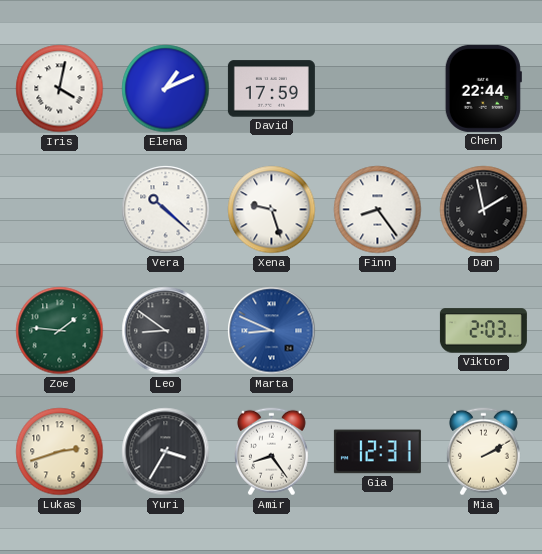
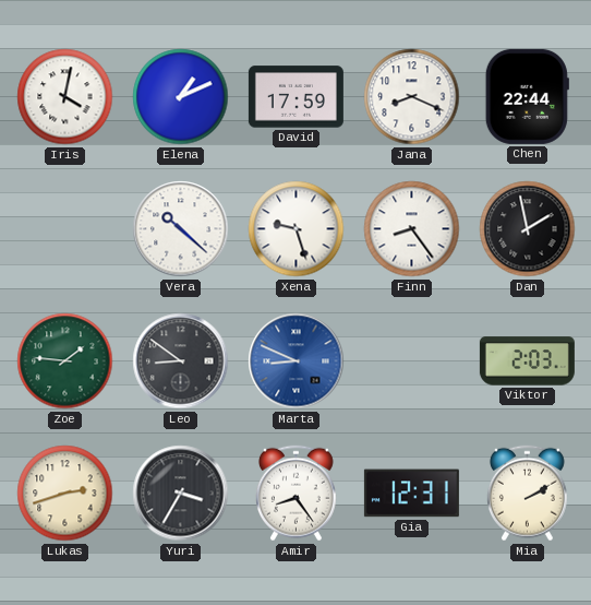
Jana: none -> 8:19
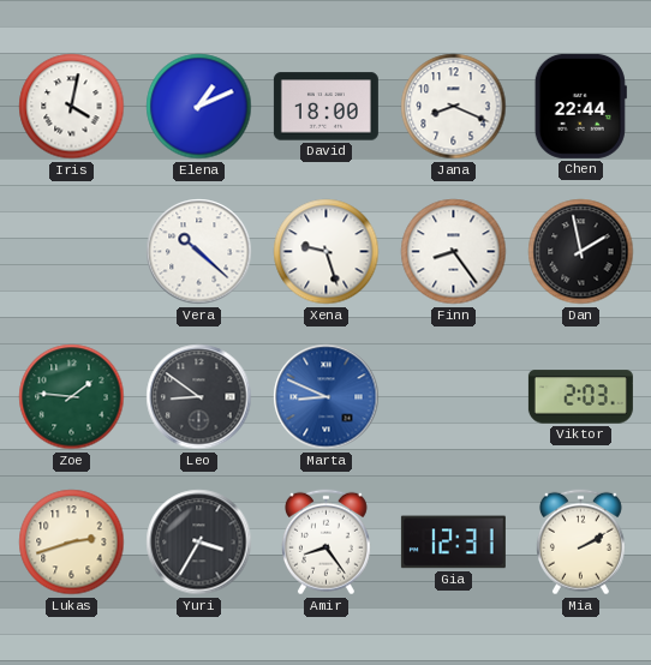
David: 17:59 -> 18:00
